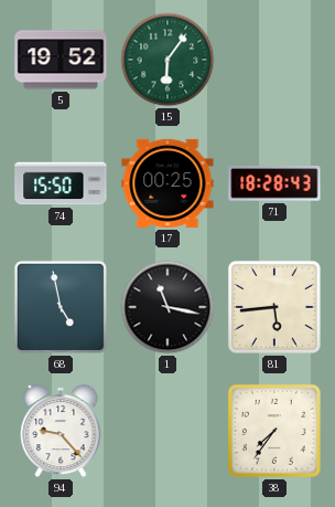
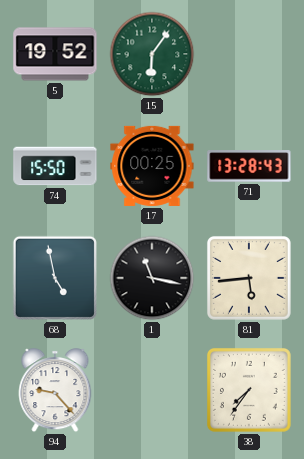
71: 18:28 -> 13:28
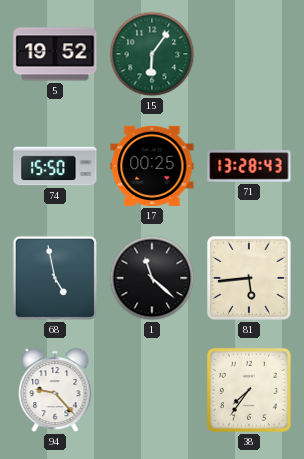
1: 11:17 -> 11:22
